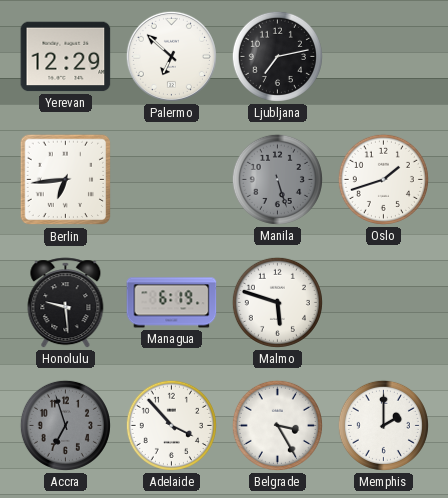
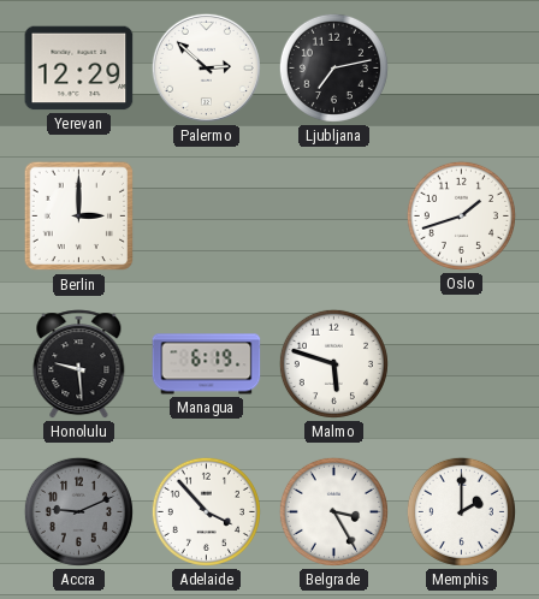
Palermo: 6:52 -> 2:52
Berlin: 6:44 -> 3:00
Manila: 5:27 -> none
Accra: 6:57 -> 9:11
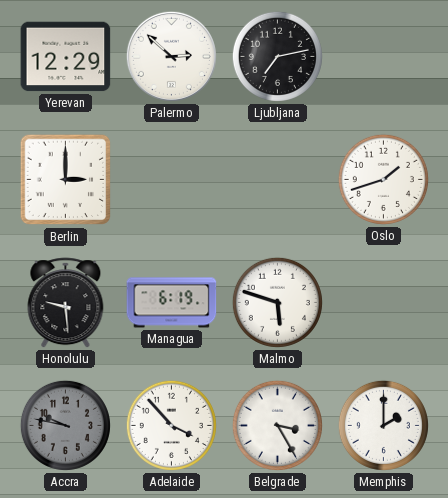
Accra: 9:11 -> 9:47
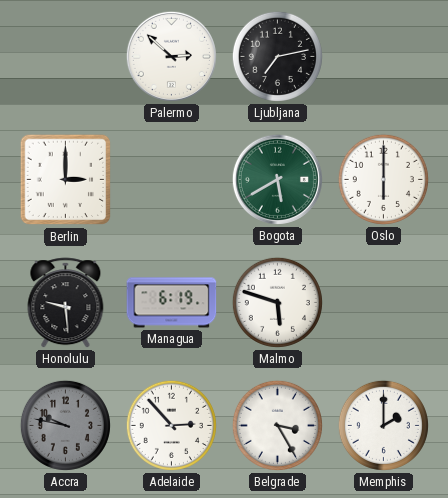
Yerevan: 12:29 -> none
Bogota: none -> 5:40
Oslo: 1:42 -> 6:00
Adelaide: 3:53 -> 2:53
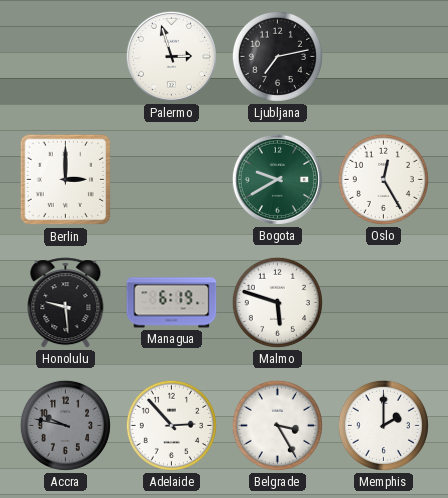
Palermo: 2:52 -> 2:57
Bogota: 5:40 -> 9:40
Oslo: 6:00 -> 12:25
